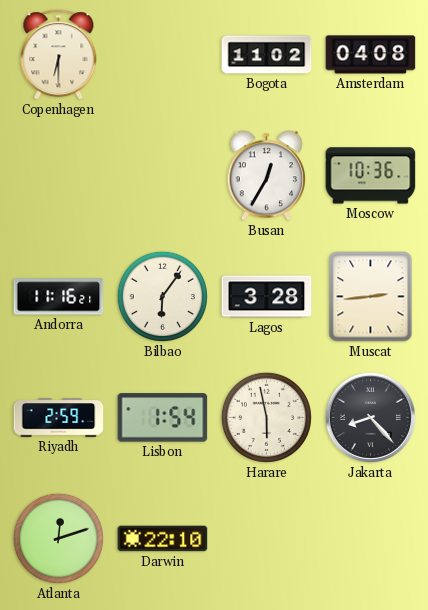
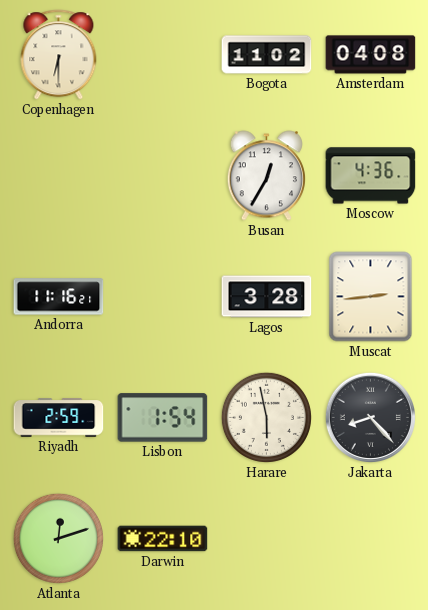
Moscow: 10:36 -> 4:36
Bilbao: 6:06 -> none
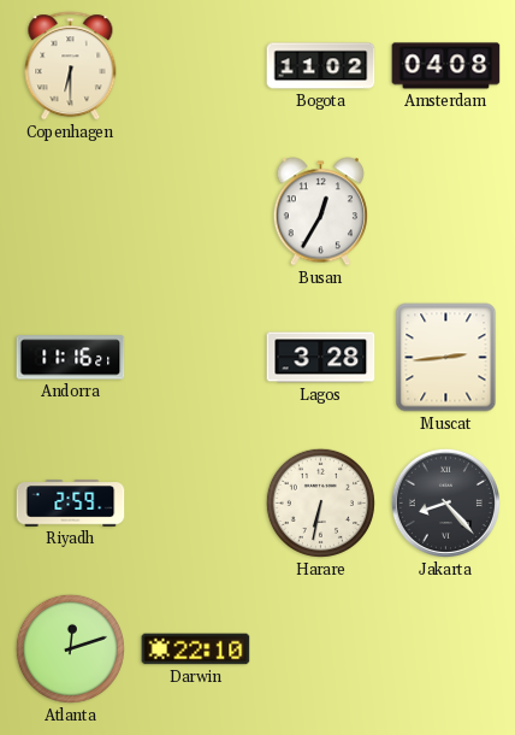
Moscow: 4:36 -> none
Lisbon: 1:54 -> none
Harare: 5:58 -> 6:32
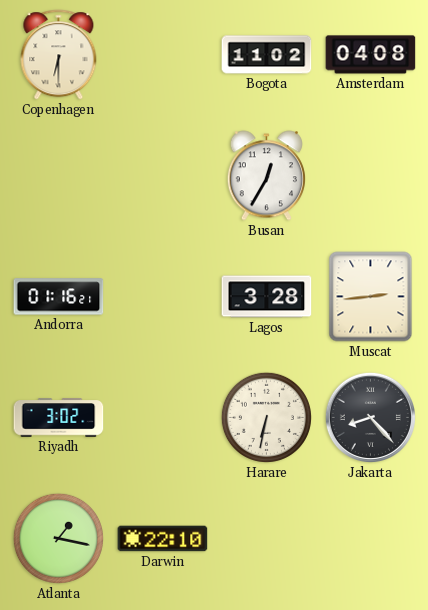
Andorra: 11:16 -> 01:16
Riyadh: 2:59 -> 3:02
Atlanta: 12:12 -> 1:17
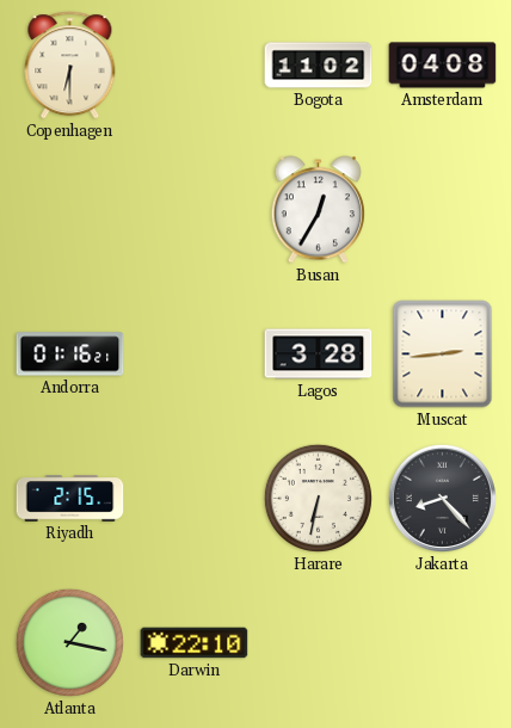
Riyadh: 3:02 -> 2:15
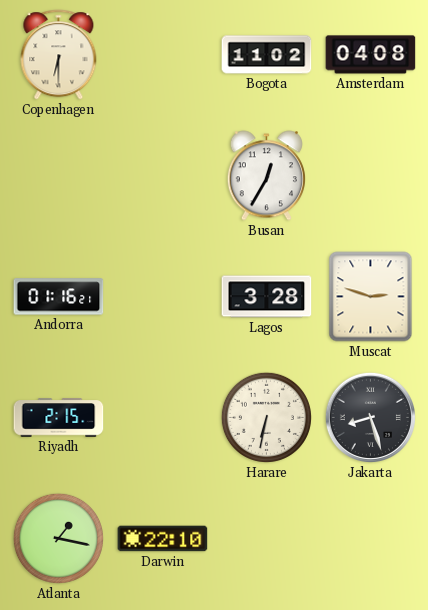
Muscat: 2:44 -> 2:48
Jakarta: 8:23 -> 8:27
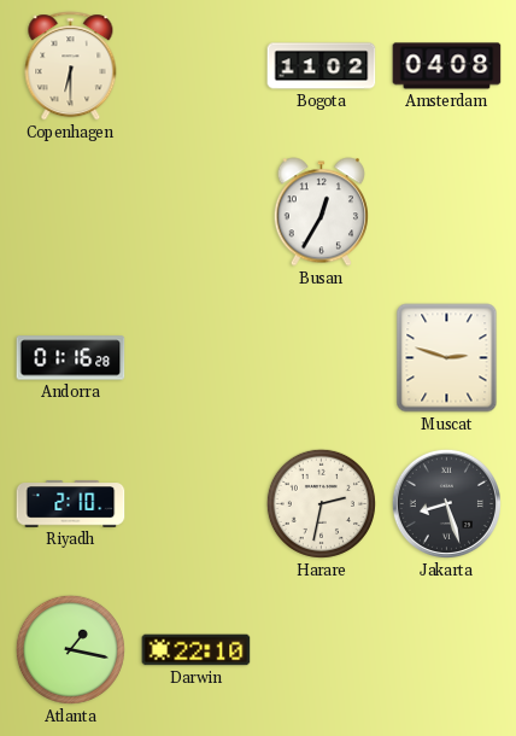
Andorra: 01:16:21 -> 01:16:28
Lagos: 3:28 -> none
Riyadh: 2:15 -> 2:10
Harare: 6:32 -> 2:32
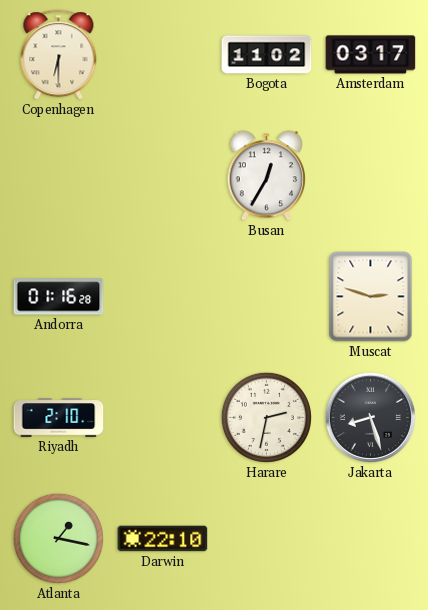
Amsterdam: 04:08 -> 03:17
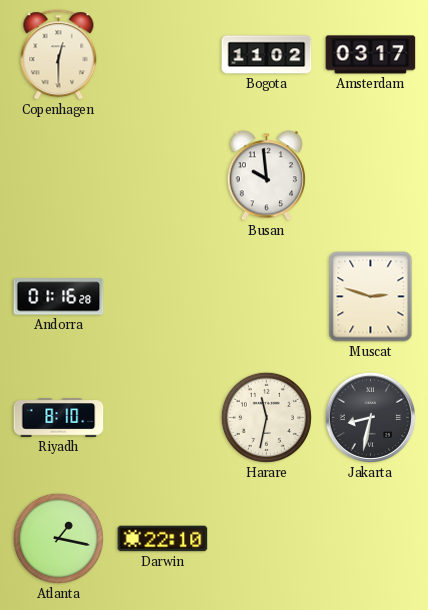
Copenhagen: 6:30 -> 12:30
Busan: 12:35 -> 9:59
Riyadh: 2:10 -> 8:10
Harare: 2:32 -> 11:32
Jakarta: 8:27 -> 8:32
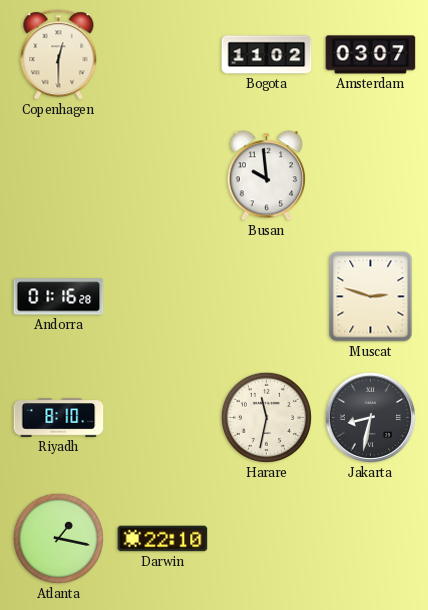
Amsterdam: 03:17 -> 03:07
